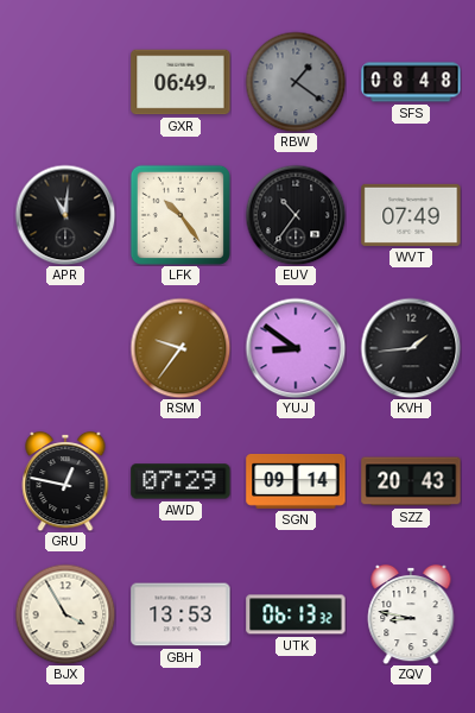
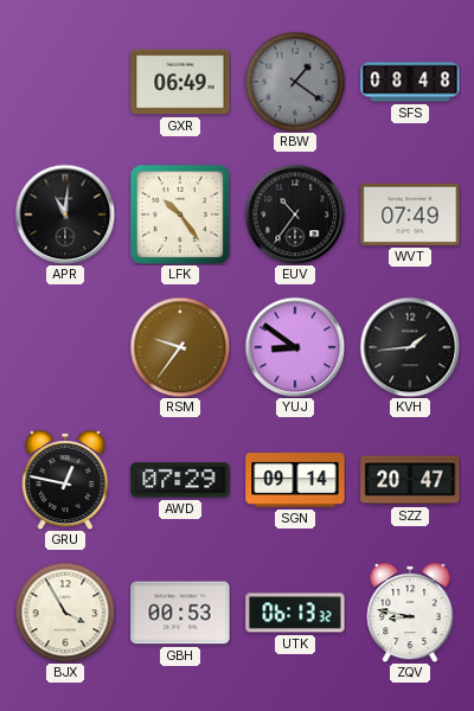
SZZ: 20:43 -> 20:47
GBH: 13:53 -> 00:53
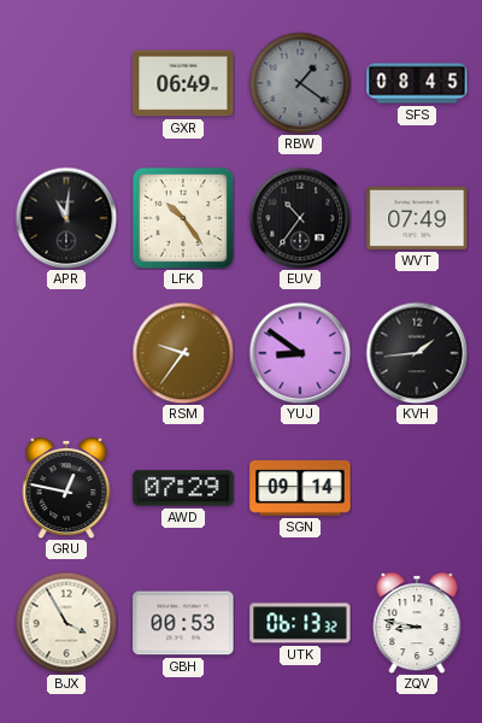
SFS: 08:48 -> 08:45
SZZ: 20:47 -> none
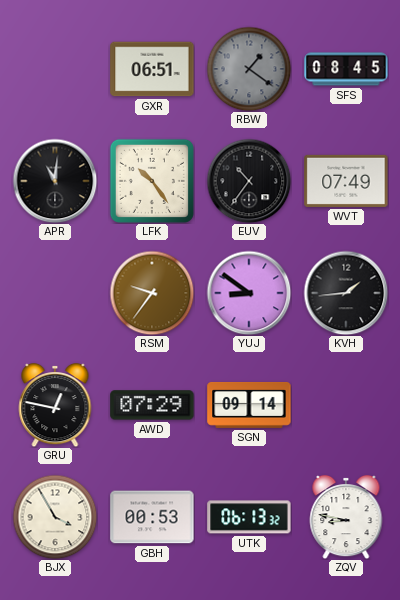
GXR: 06:49 -> 06:51
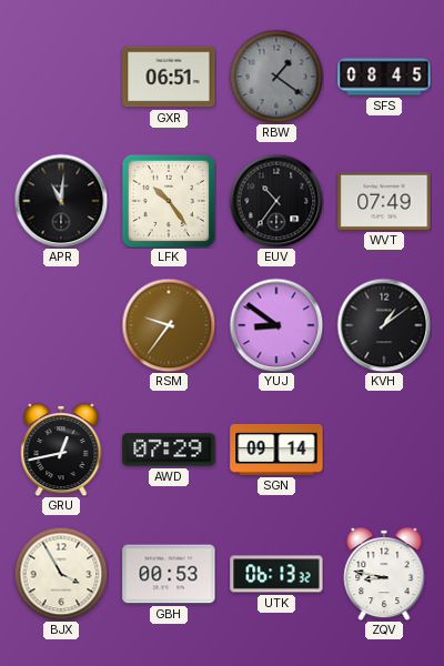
KVH: 1:44 -> 1:09
GRU: 12:47 -> 12:43
